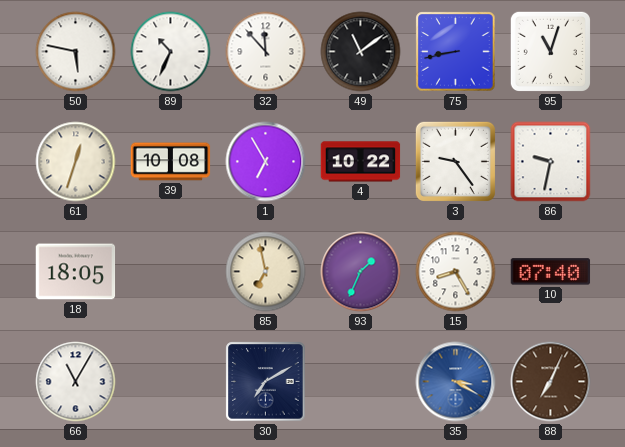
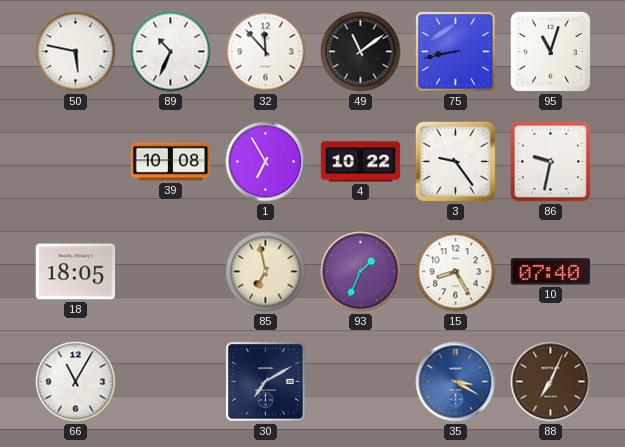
61: 12:33 -> none
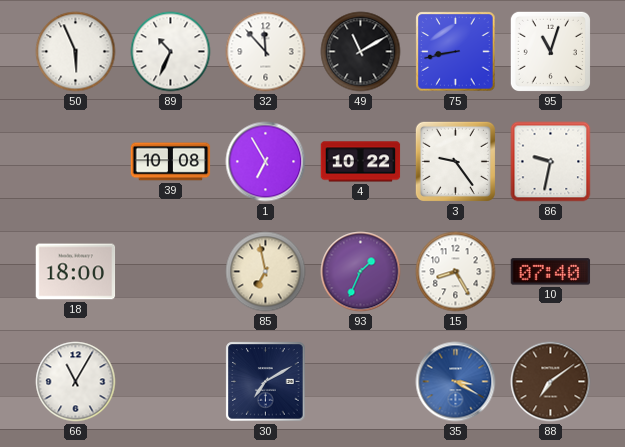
50: 5:47 -> 5:56
49: 11:09 -> 11:10
18: 18:05 -> 18:00
88: 7:04 -> 7:09
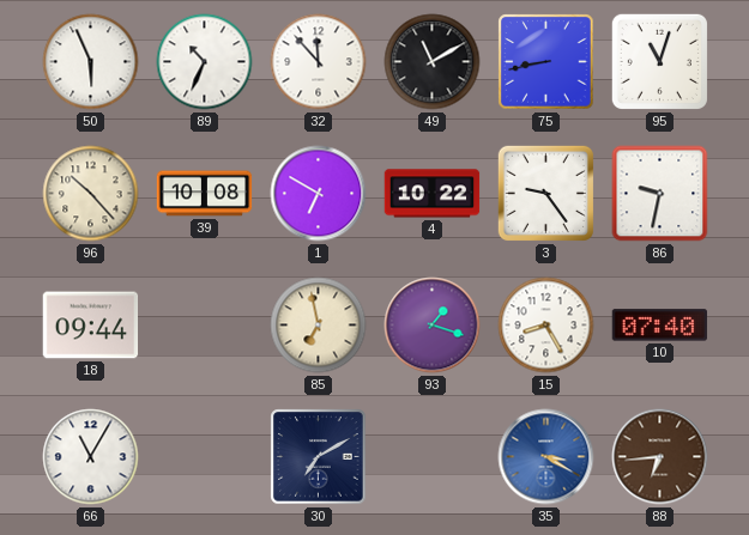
96: none -> 10:23
1: 6:55 -> 6:50
18: 18:00 -> 09:44
93: 1:34 -> 1:18
88: 7:09 -> 6:44
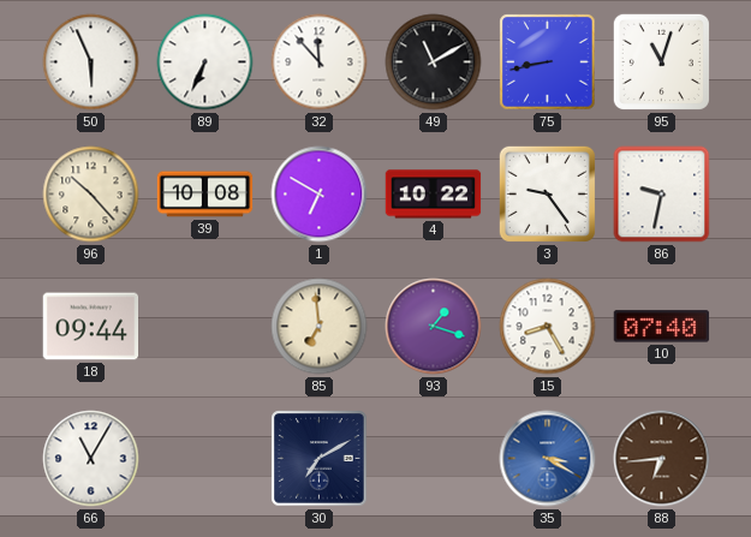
89: 10:34 -> 6:34
85: 6:58 -> 6:59
